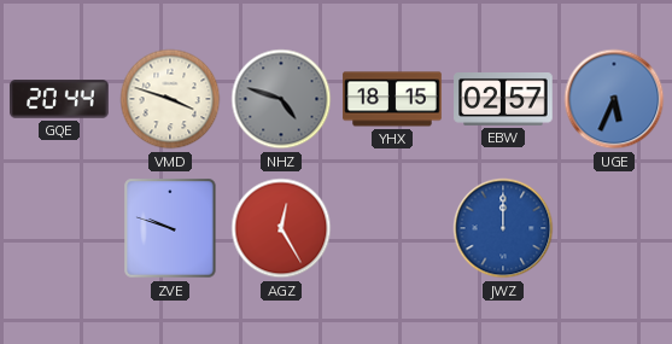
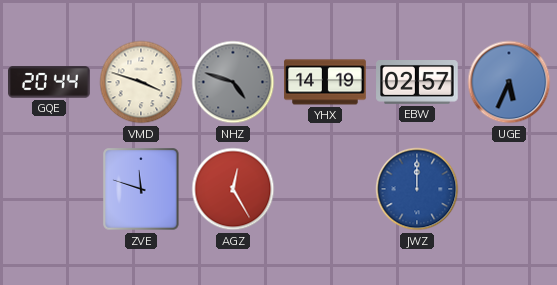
YHX: 18:15 -> 14:19
ZVE: 9:48 -> 11:48
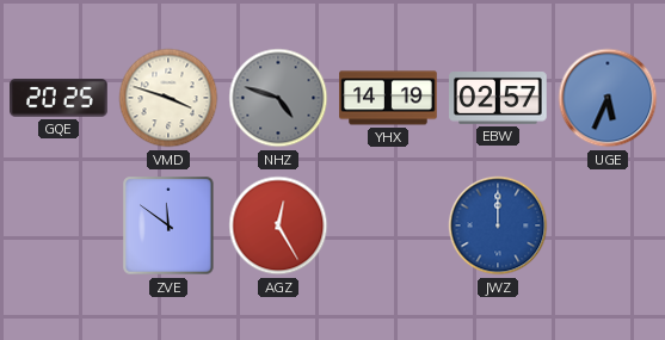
GQE: 20:44 -> 20:25
ZVE: 11:48 -> 11:51
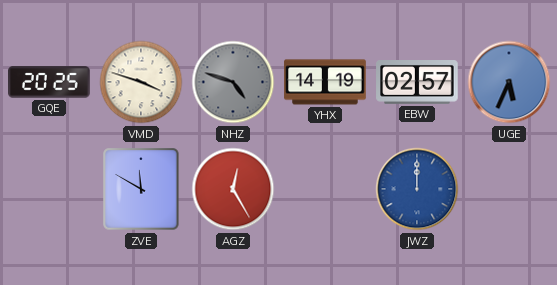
ZVE: 11:51 -> 11:50
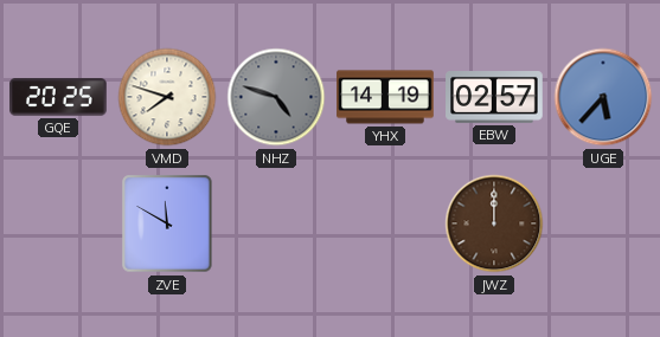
VMD: 3:48 -> 7:48
UGE: 5:34 -> 5:37
AGZ: 12:25 -> none
JWZ dial: blue -> brown
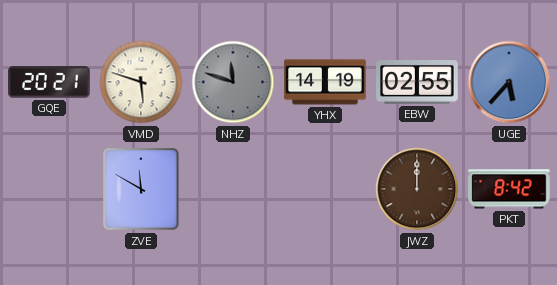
GQE: 20:25 -> 20:21
VMD: 7:48 -> 5:48
NHZ: 4:48 -> 11:48
EBW: 02:57 -> 02:55
PKT: none -> 8:42
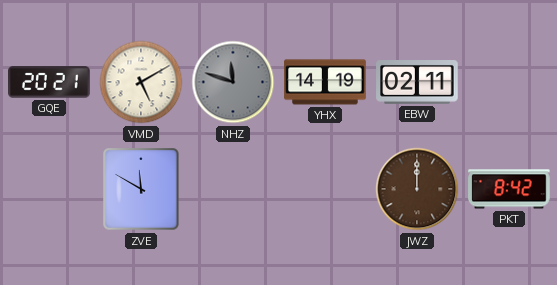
VMD: 5:48 -> 5:10
EBW: 02:55 -> 02:11
UGE: 5:37 -> none
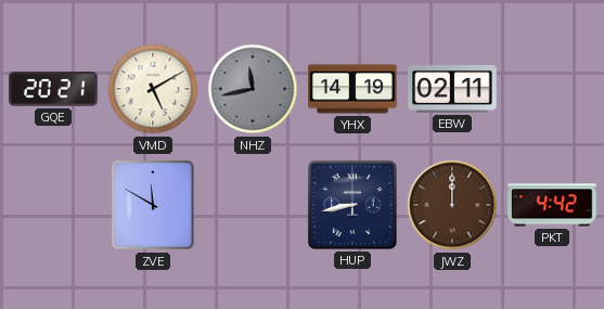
NHZ: 11:48 -> 11:43
HUP: none -> 8:43
PKT: 8:42 -> 4:42
